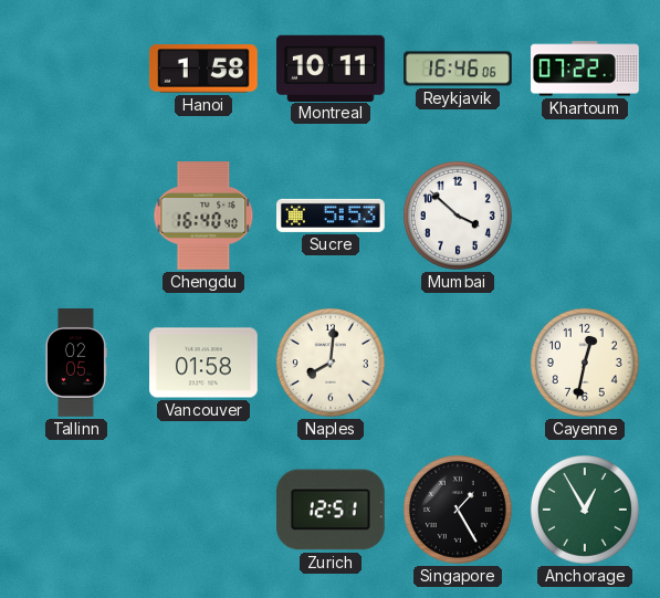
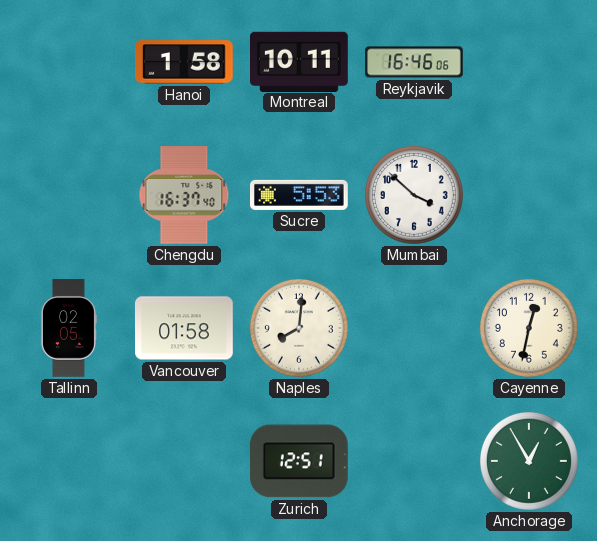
Khartoum: 07:22 -> none
Chengdu: 16:40 -> 16:37
Singapore: 1:25 -> none
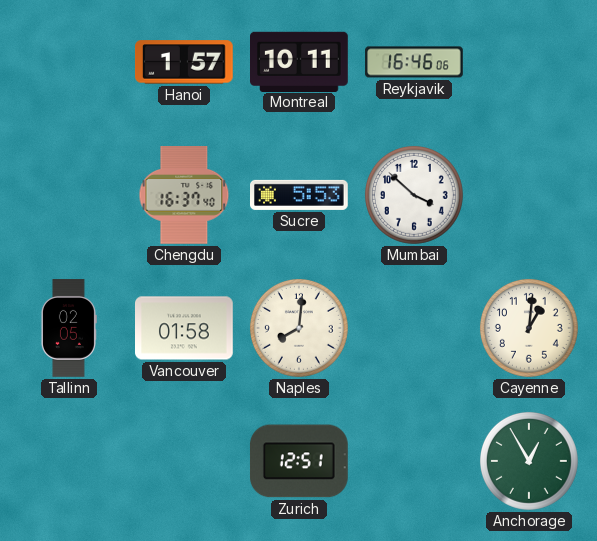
Hanoi: 1:58 -> 1:57
Cayenne: 12:32 -> 1:01
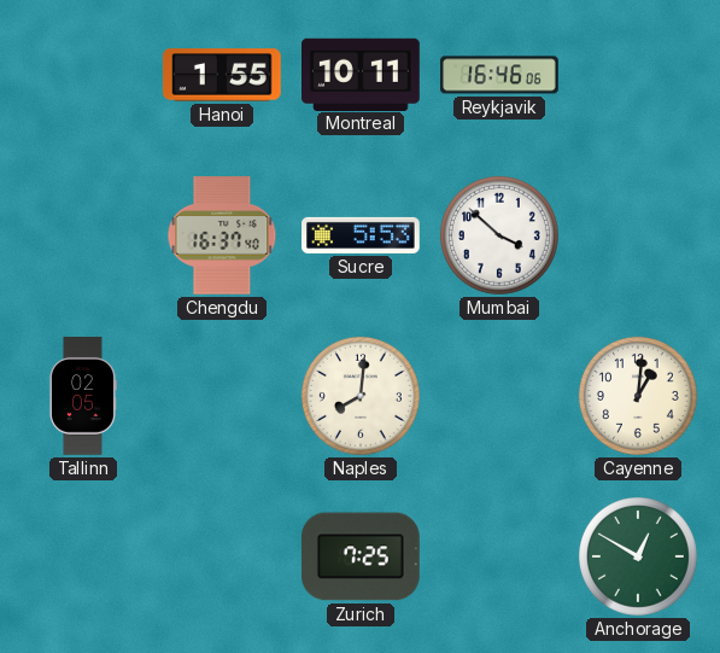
Hanoi: 1:57 -> 1:55
Vancouver: 01:58 -> none
Zurich: 12:51 -> 7:25
Anchorage: 12:55 -> 12:50
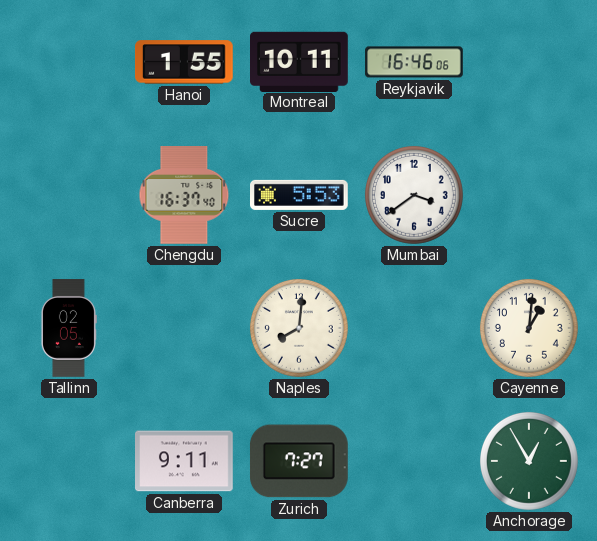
Mumbai: 3:52 -> 3:39
Canberra: none -> 9:11
Zurich: 7:25 -> 7:27
Anchorage: 12:50 -> 12:55
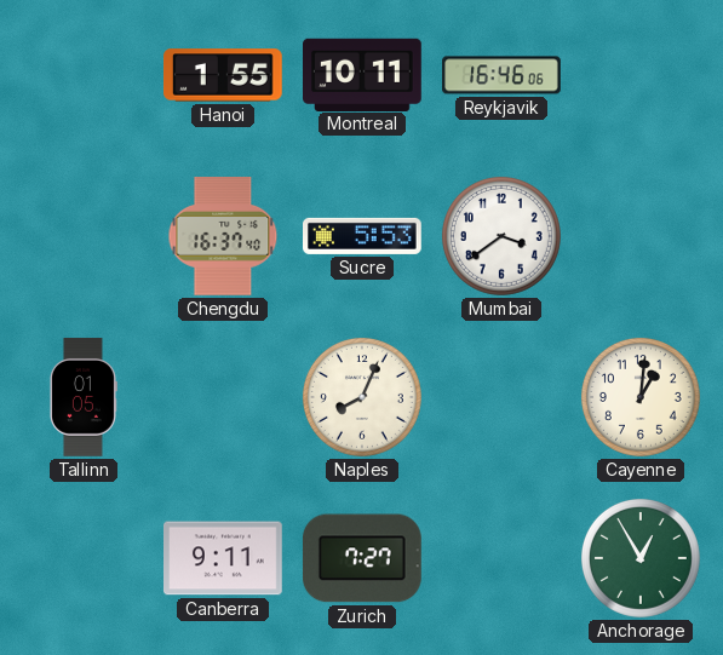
Tallinn: 02:05 -> 01:05
Naples: 8:01 -> 8:04
